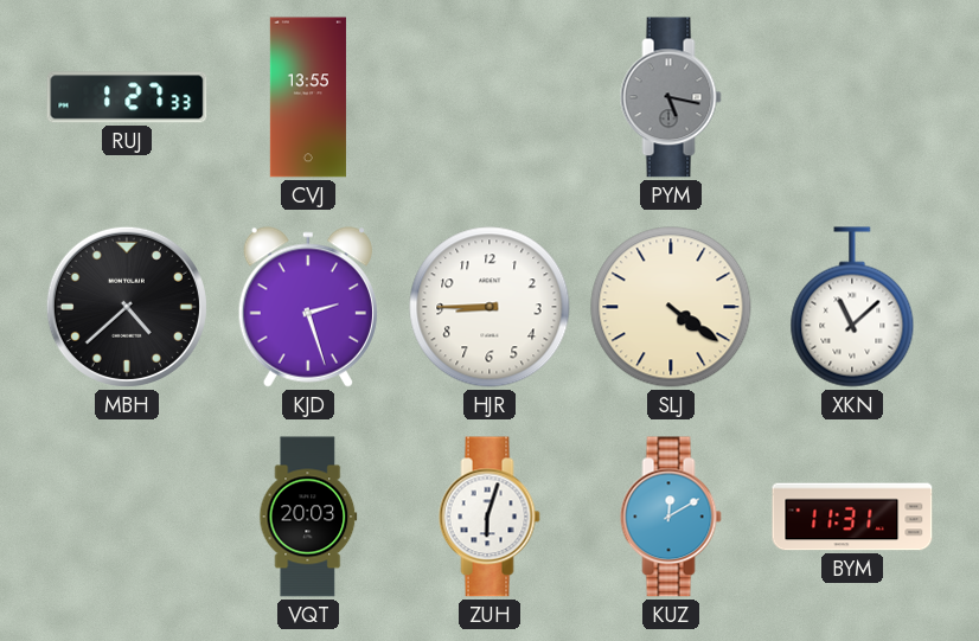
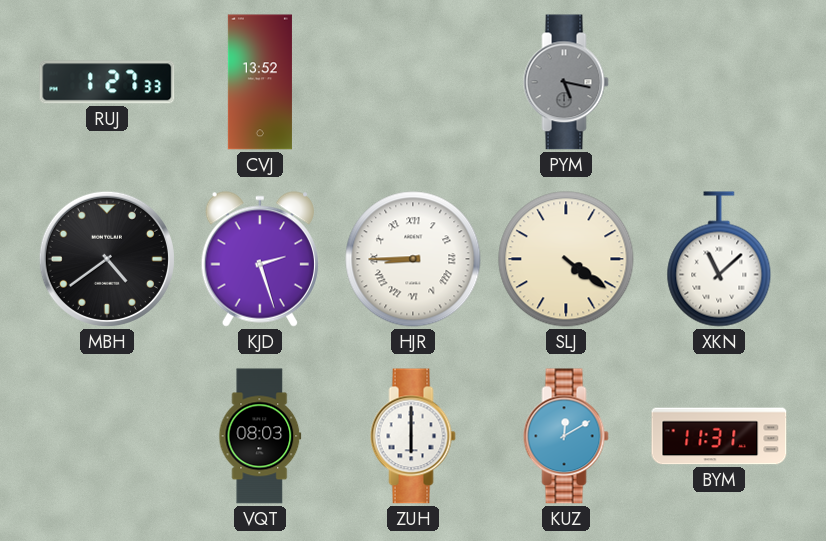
CVJ: 13:55 -> 13:52
MBH: 4:38 -> 4:39
HJR numerals: Arabic -> Roman
VQT: 20:03 -> 08:03
ZUH: 6:03 -> 6:00
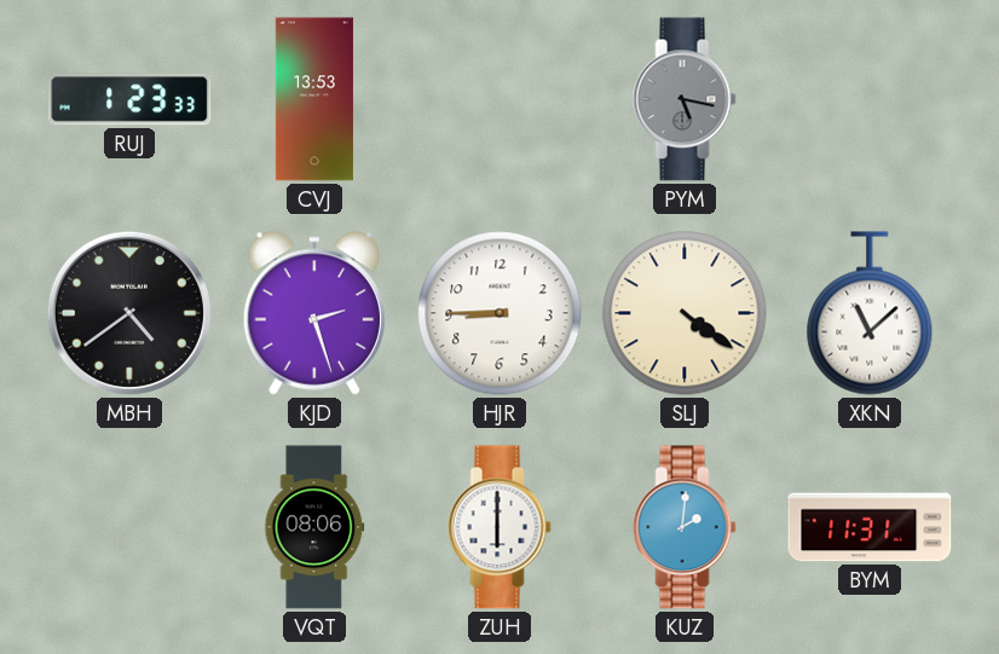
RUJ: 1:27 -> 1:23
CVJ: 13:52 -> 13:53
HJR numerals: Roman -> Arabic
VQT: 08:03 -> 08:06
KUZ: 12:10 -> 2:01
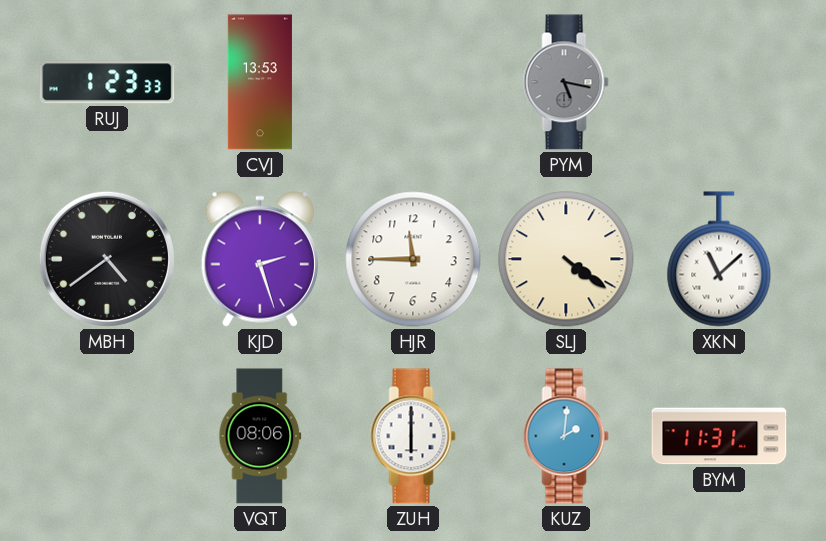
HJR: 8:45 -> 11:45
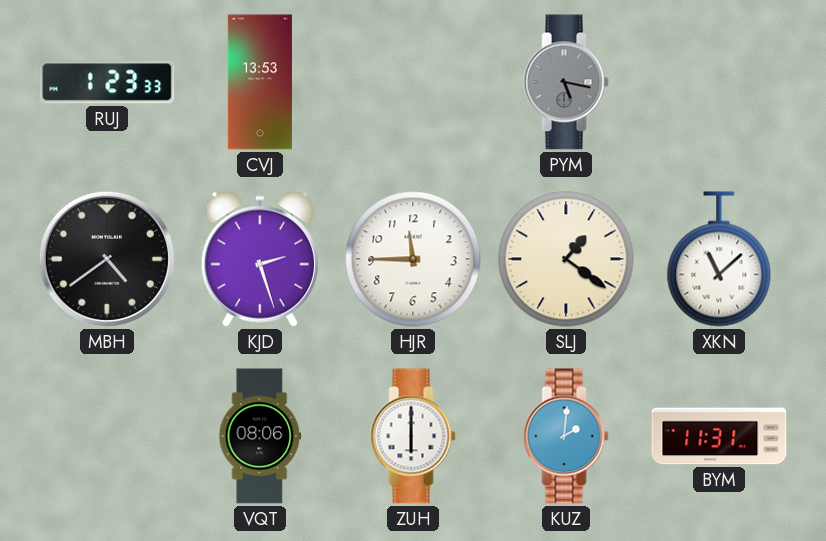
SLJ: 4:21 -> 1:21
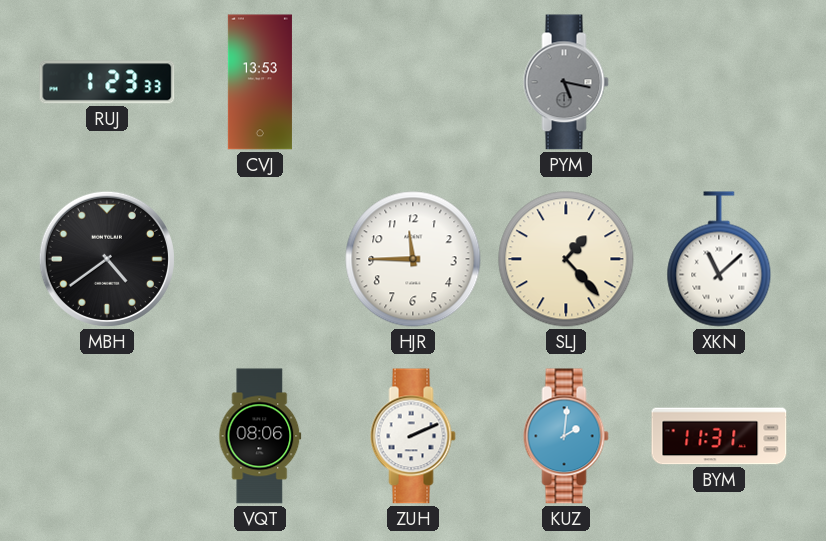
KJD: 2:27 -> none
SLJ: 1:21 -> 1:23
ZUH: 6:00 -> 2:11
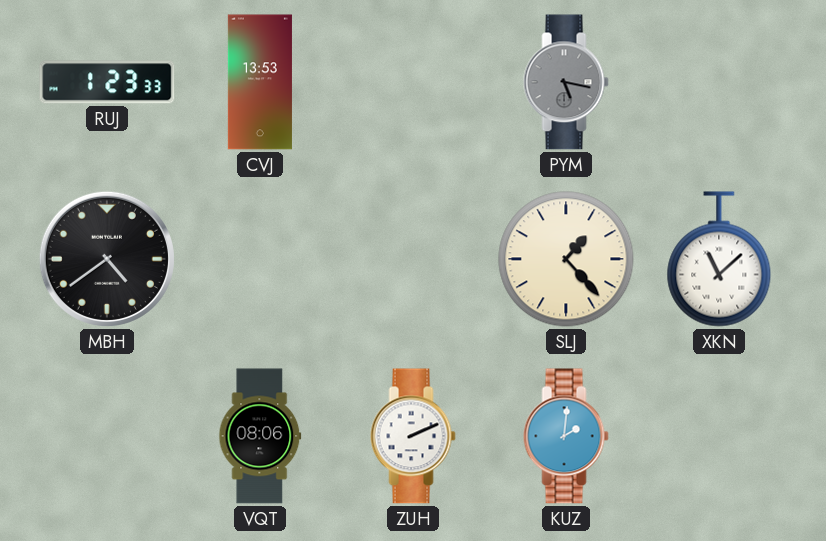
HJR: 11:45 -> none
BYM: 11:31 -> none
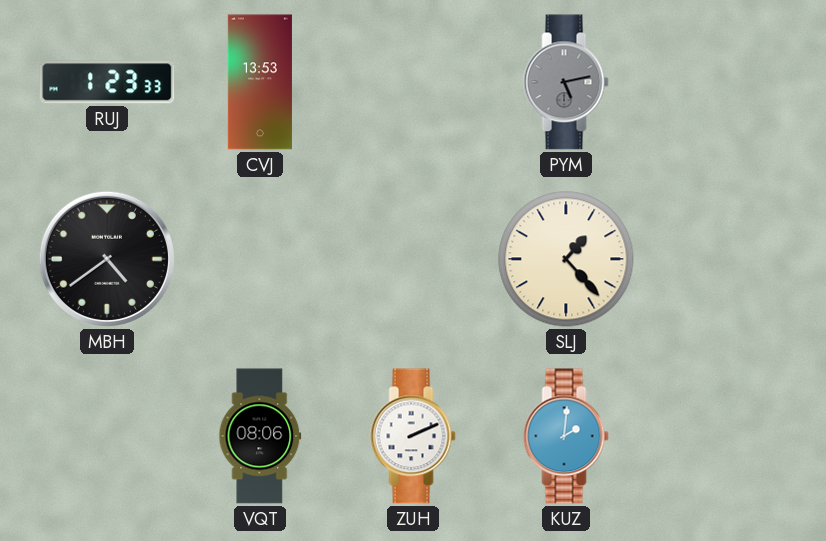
PYM: 5:17 -> 5:13
XKN: 11:08 -> none
